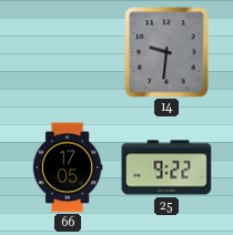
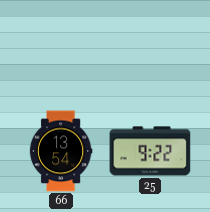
14: 9:31 -> none
66: 17:05 -> 13:54
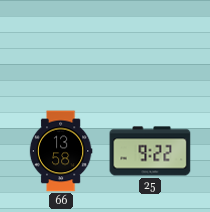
66: 13:54 -> 13:58
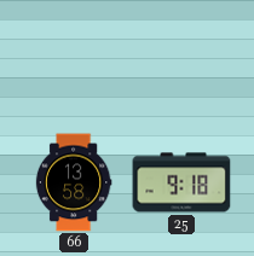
25: 9:22 -> 9:18
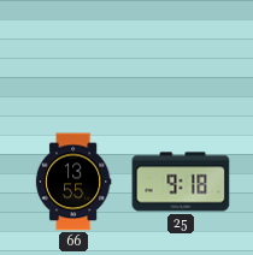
66: 13:58 -> 13:55
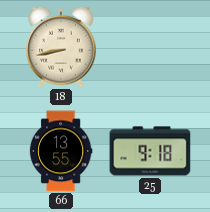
18: none -> 8:43
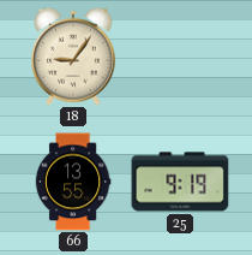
18: 8:43 -> 9:06
25: 9:18 -> 9:19
